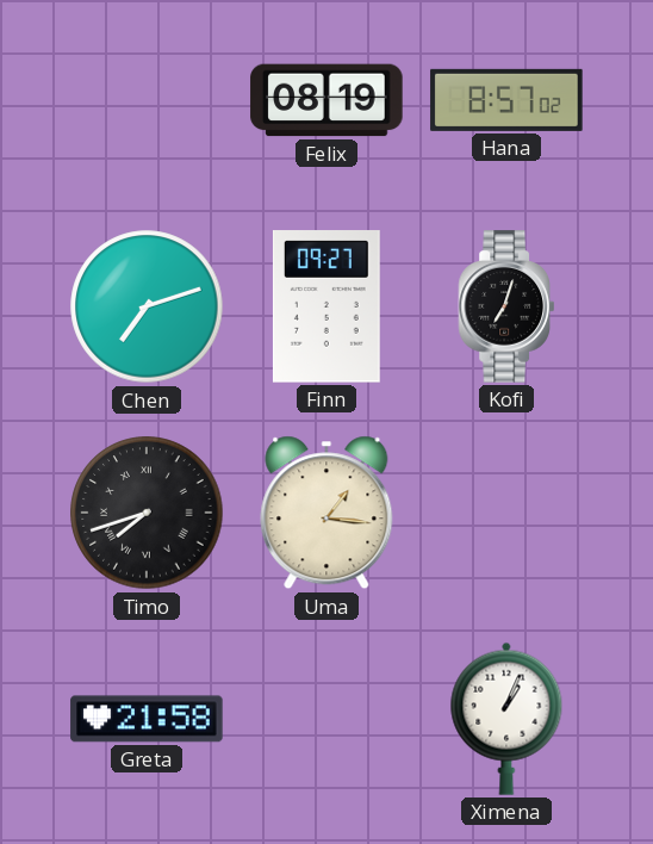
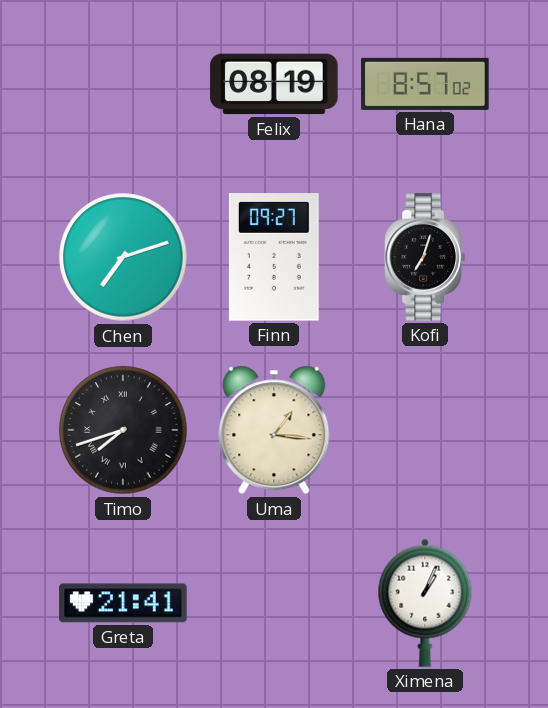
Greta: 21:58 -> 21:41
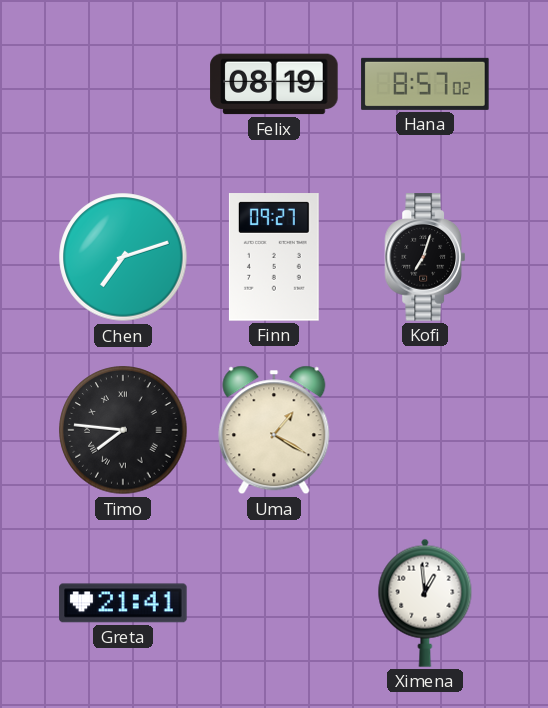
Timo: 7:42 -> 7:46
Uma: 1:16 -> 1:20
Ximena: 1:04 -> 12:59
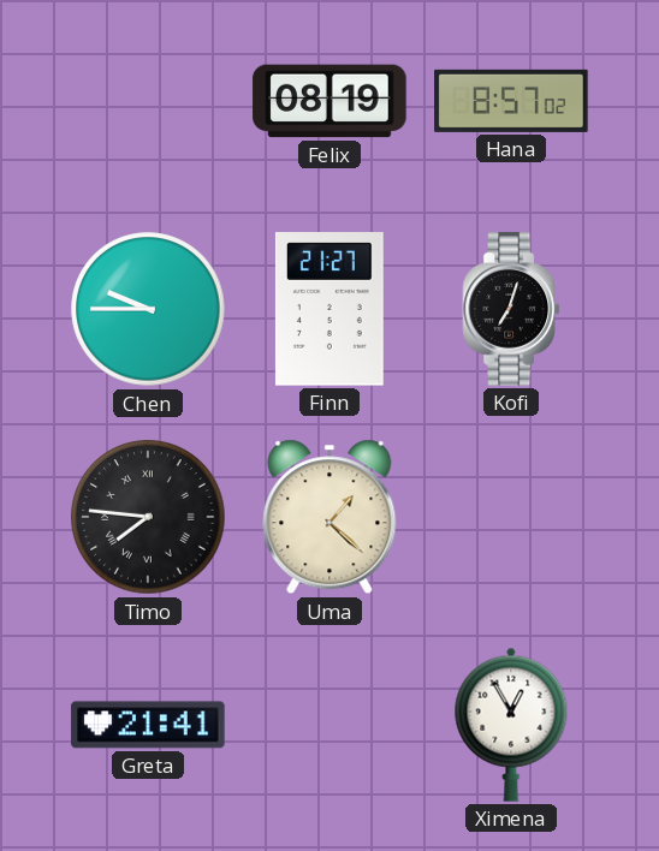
Chen: 7:12 -> 9:45
Finn: 09:27 -> 21:27
Uma: 1:20 -> 1:22
Ximena: 12:59 -> 12:55
